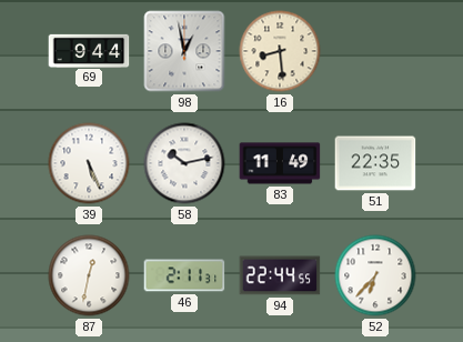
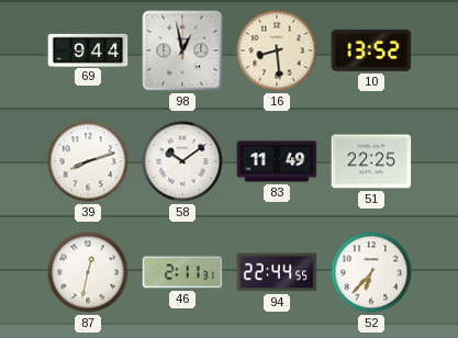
10: none -> 13:52
39: 5:26 -> 8:12
58: 10:13 -> 10:09
51: 22:35 -> 22:25
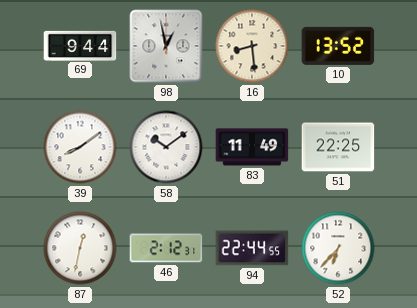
39: 8:12 -> 8:09
46: 2:11 -> 2:12
